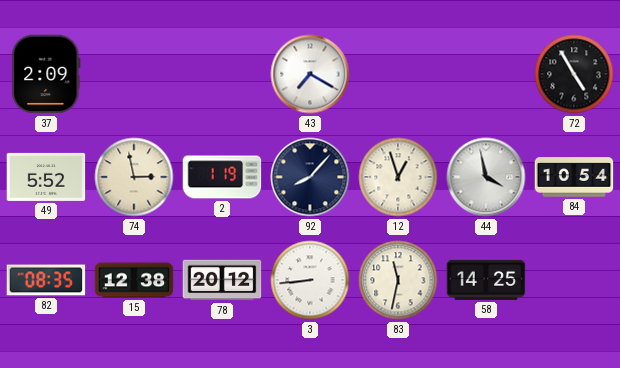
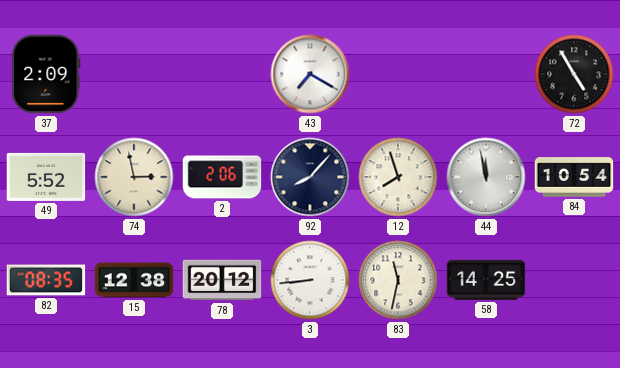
2: 1:19 -> 2:06
12: 12:57 -> 7:57
44: 3:58 -> 11:58
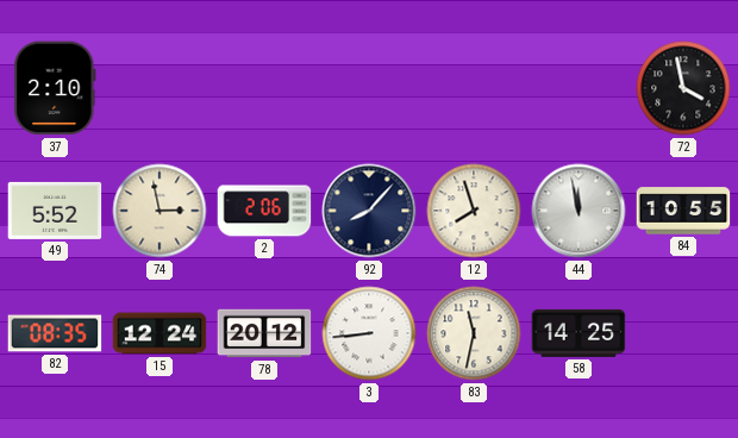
37: 2:09 -> 2:10
43: 7:20 -> none
72: 4:55 -> 3:58
84: 10:54 -> 10:55
15: 12:38 -> 12:24
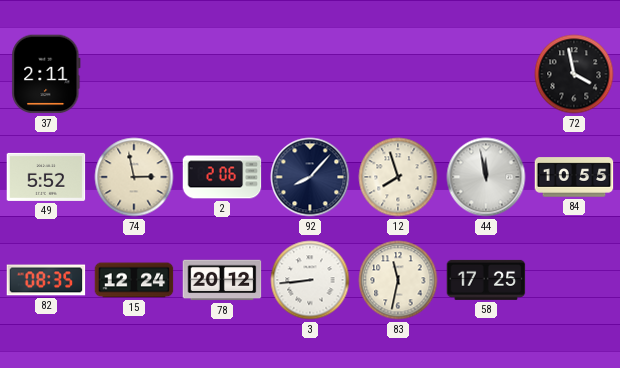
37: 2:10 -> 2:11
58: 14:25 -> 17:25
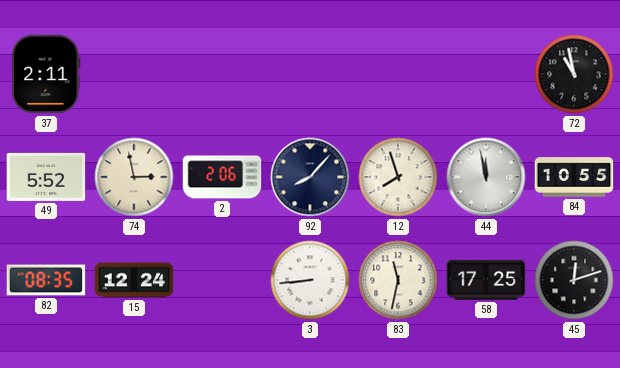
72: 3:58 -> 10:58
78: 20:12 -> none
45: none -> 12:12
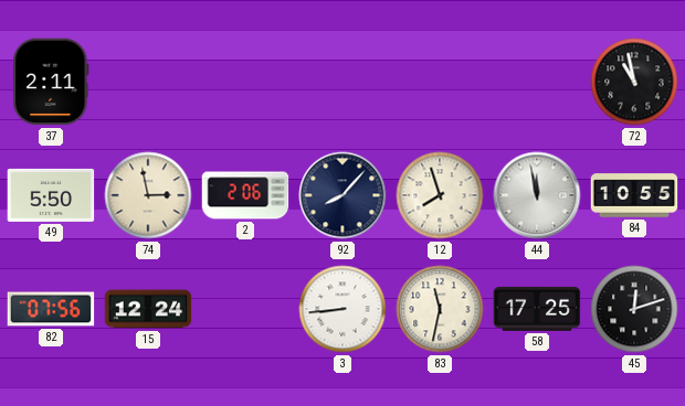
49: 5:52 -> 5:50
82: 08:35 -> 07:56
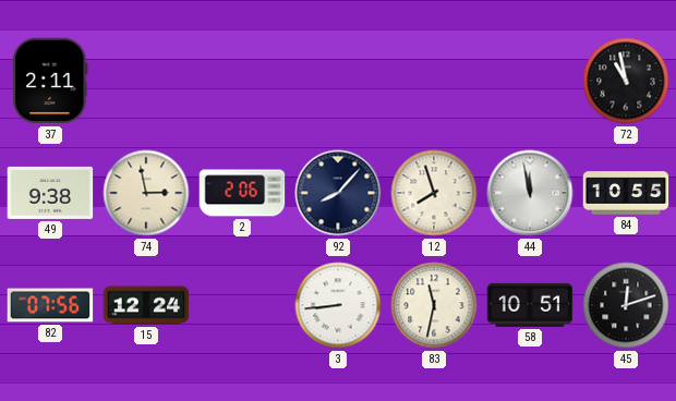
49: 5:50 -> 9:38
58: 17:25 -> 10:51
